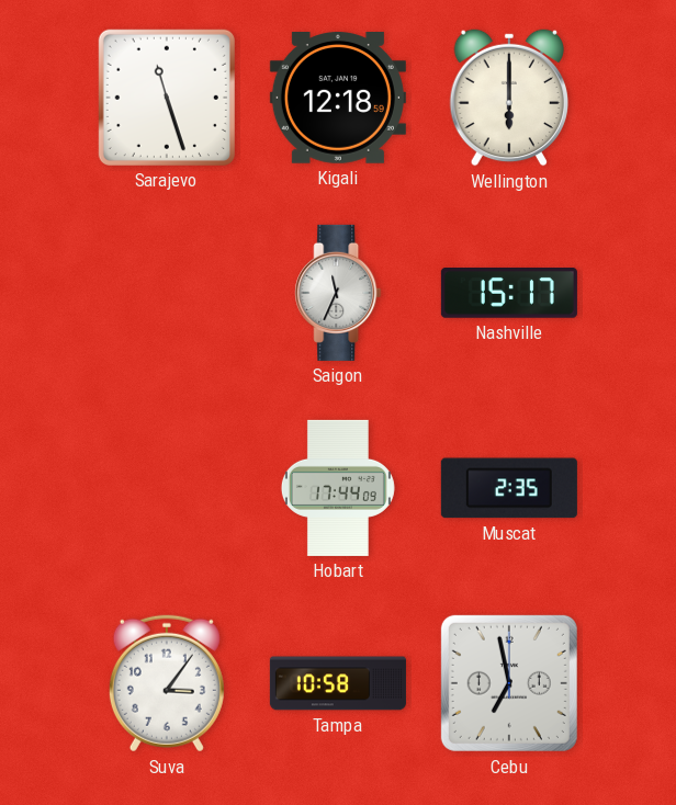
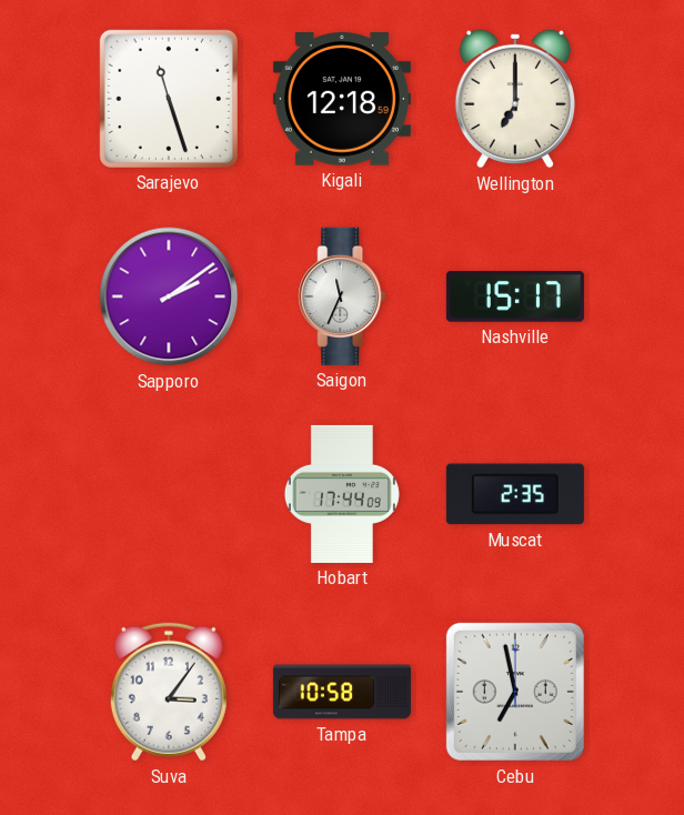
Wellington: 6:00 -> 7:00
Sapporo: none -> 2:09
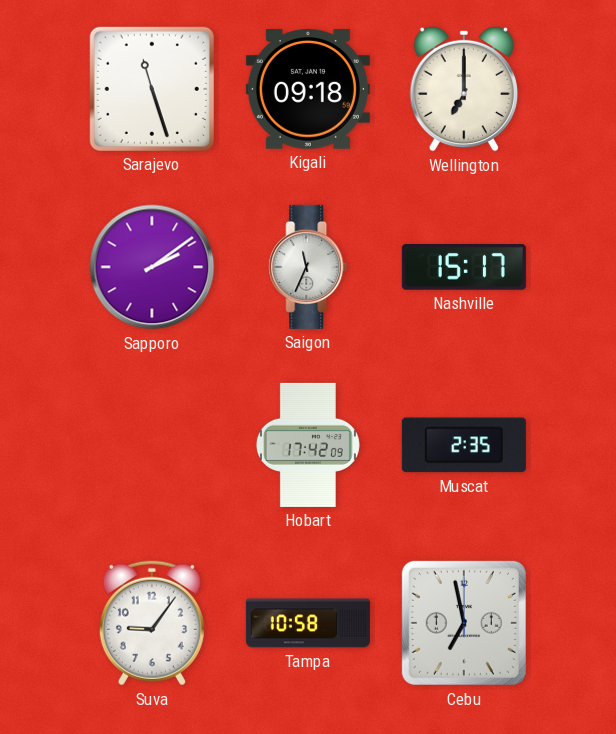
Kigali: 12:18 -> 09:18
Hobart: 17:44 -> 17:42
Suva: 3:06 -> 9:06
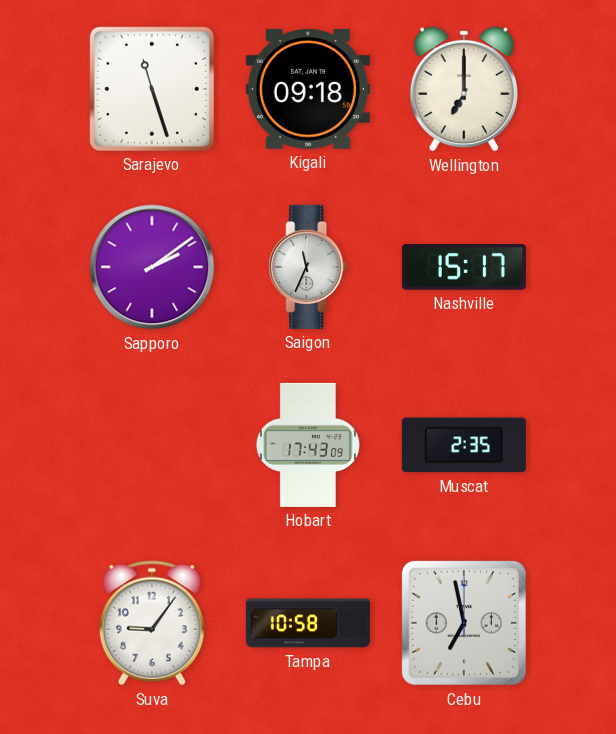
Hobart: 17:42 -> 17:43
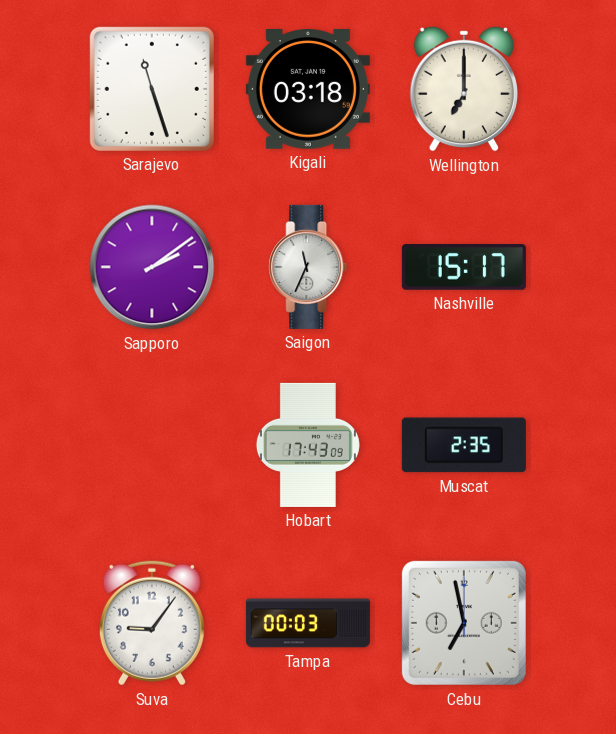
Kigali: 09:18 -> 03:18
Tampa: 10:58 -> 00:03
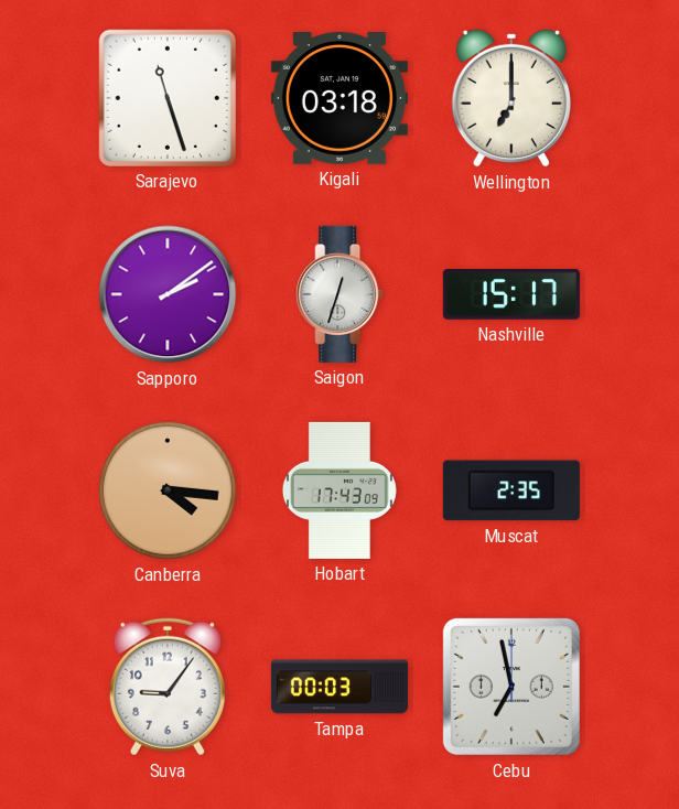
Saigon: 11:34 -> 12:33
Canberra: none -> 4:16
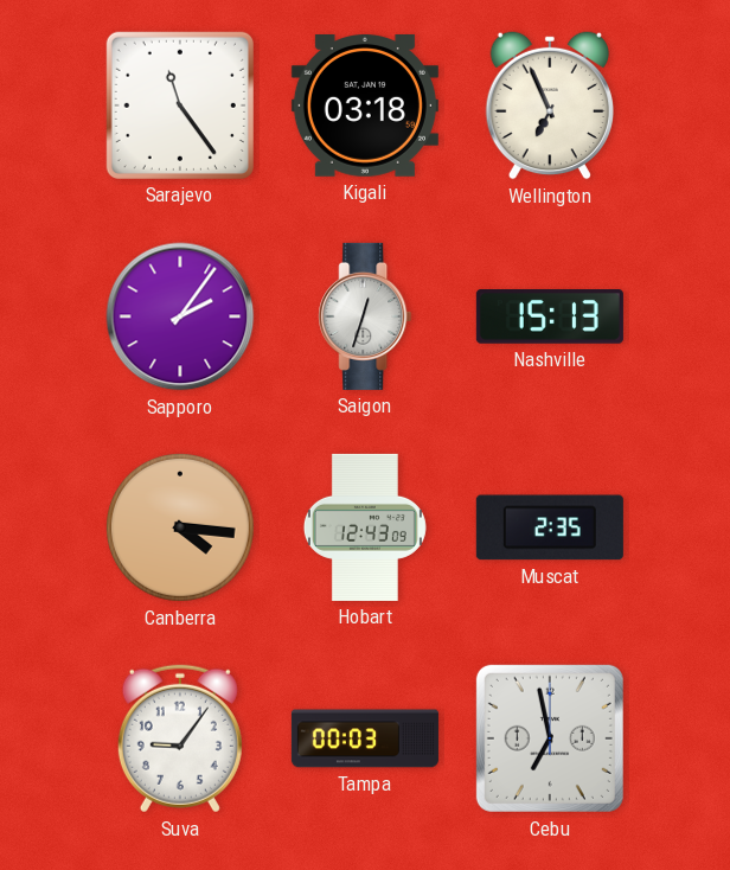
Sarajevo: 11:27 -> 11:24
Wellington: 7:00 -> 6:56
Sapporo: 2:09 -> 2:06
Nashville: 15:17 -> 15:13
Hobart: 17:43 -> 12:43
